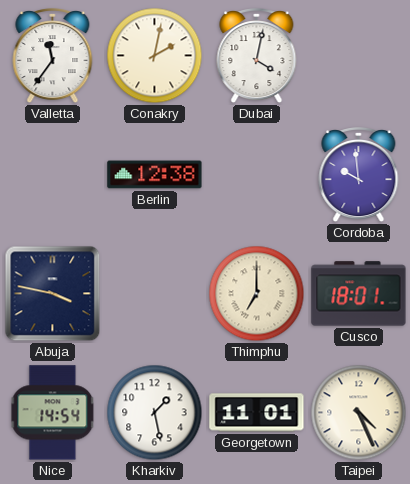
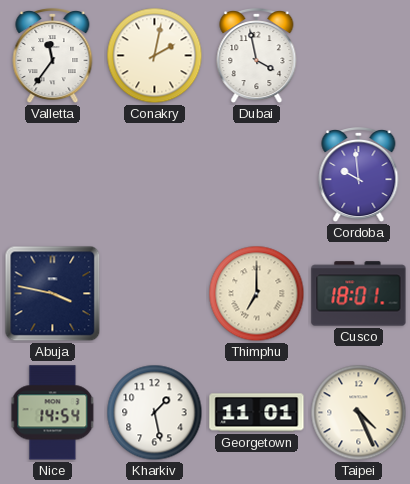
Dubai: 4:02 -> 3:58
Berlin: 12:38 -> none
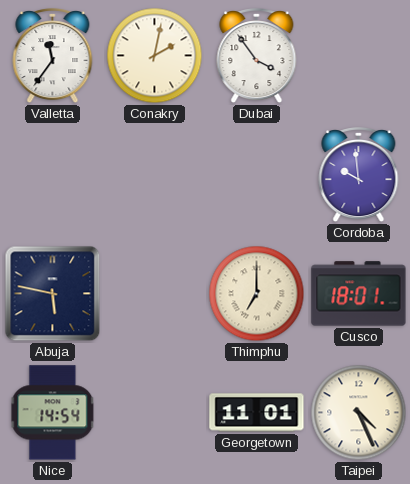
Dubai: 3:58 -> 3:54
Abuja: 3:47 -> 5:47
Kharkiv: 1:28 -> none
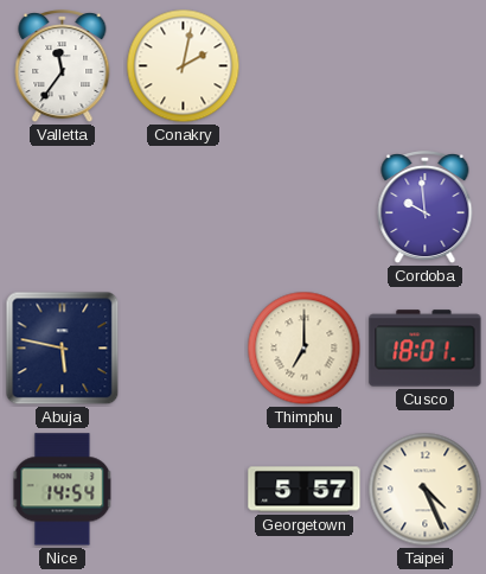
Dubai: 3:54 -> none
Georgetown: 11:01 -> 5:57
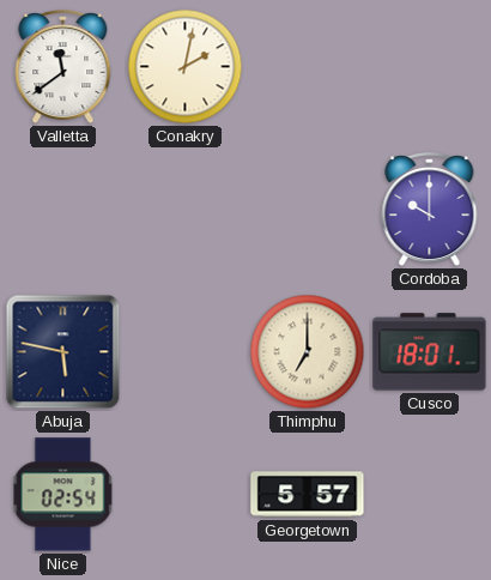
Valletta: 11:36 -> 11:39
Cordoba: 9:59 -> 10:00
Nice: 14:54 -> 02:54
Taipei: 4:26 -> none
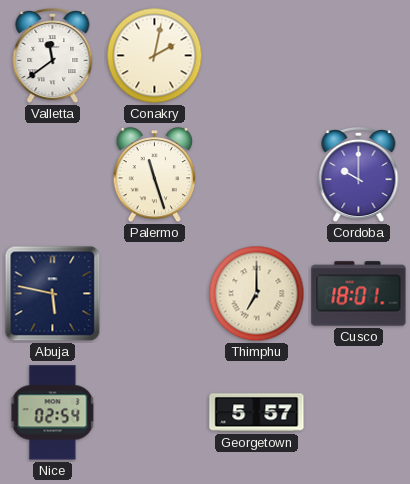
Palermo: none -> 11:27
